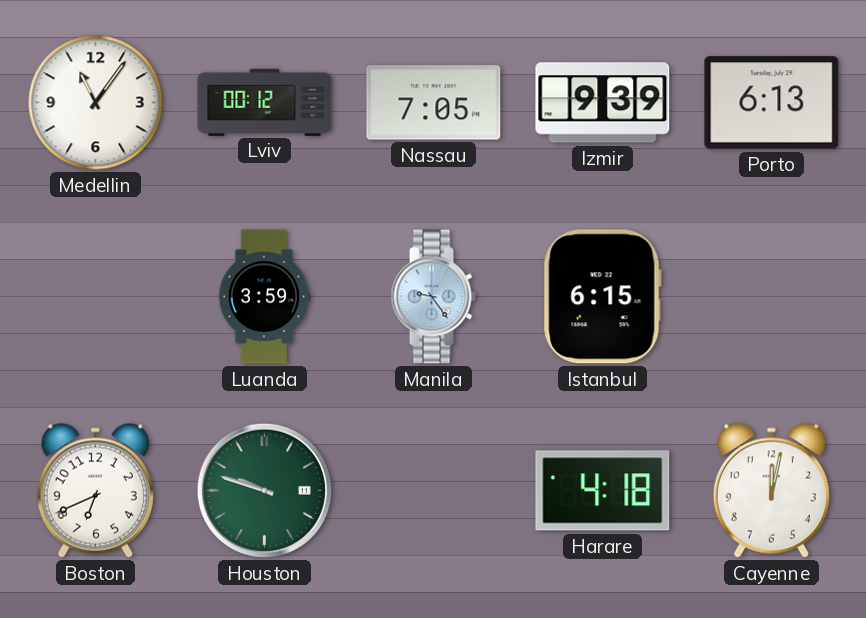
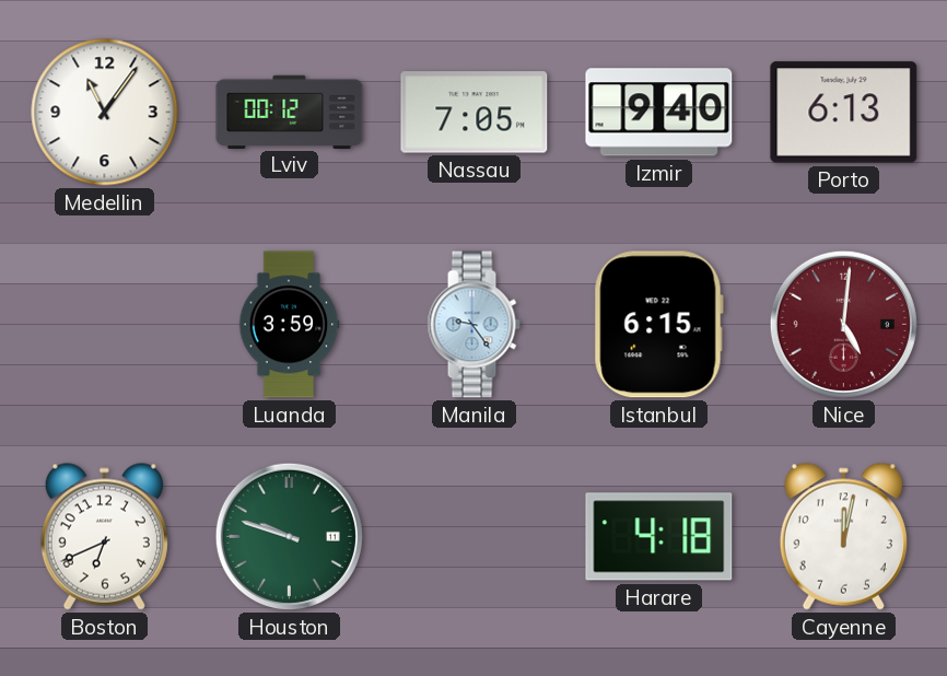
Izmir: 9:39 -> 9:40
Nice: none -> 5:01
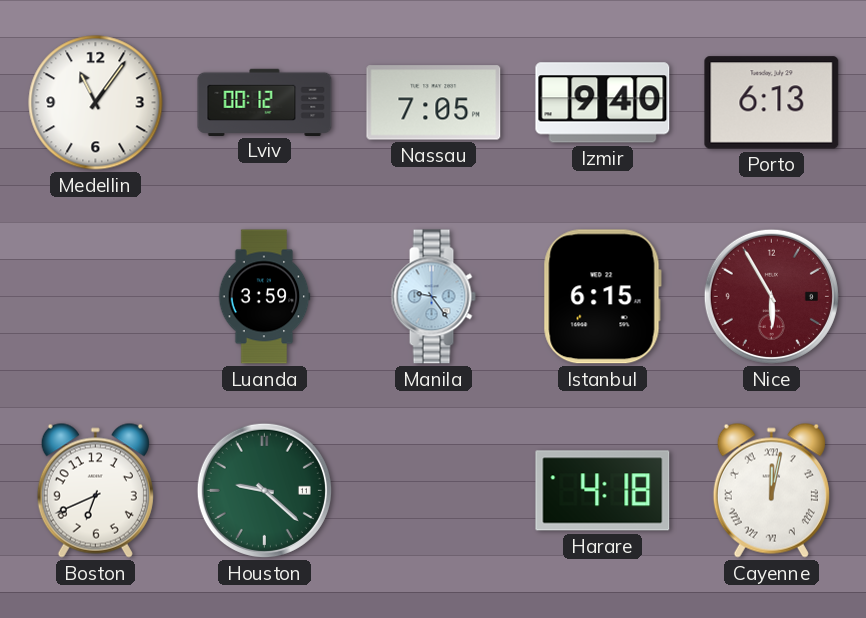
Nice: 5:01 -> 5:55
Houston: 9:48 -> 9:22
Cayenne numerals: Arabic -> Roman
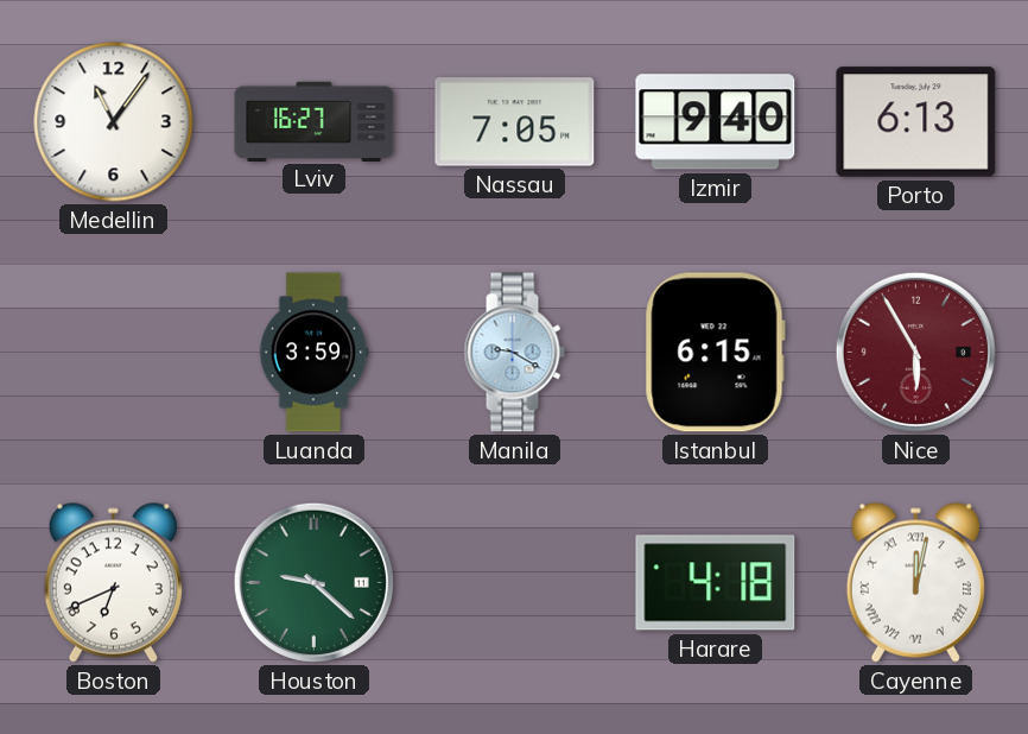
Lviv: 00:12 -> 16:27
Manila: 9:24 -> 9:20
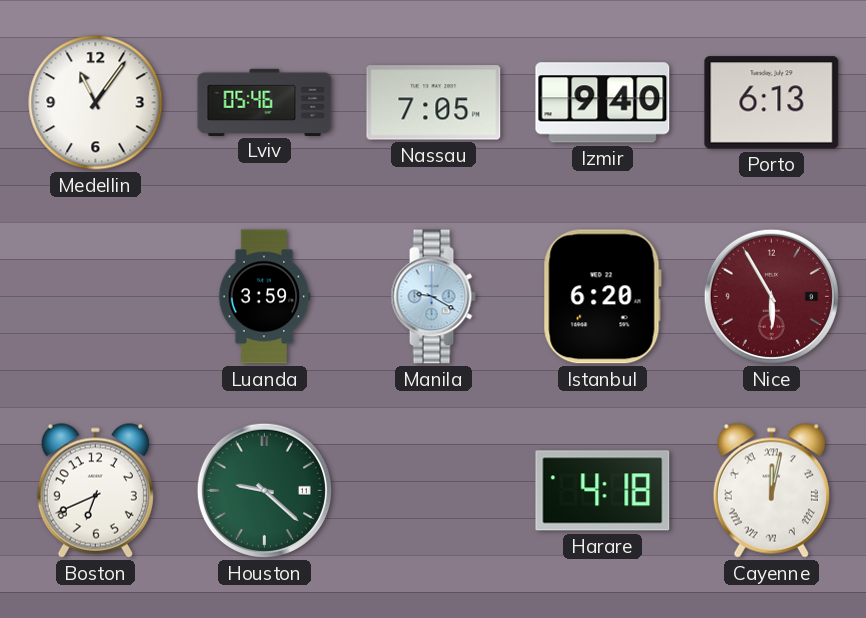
Lviv: 16:27 -> 05:46
Istanbul: 6:15 -> 6:20
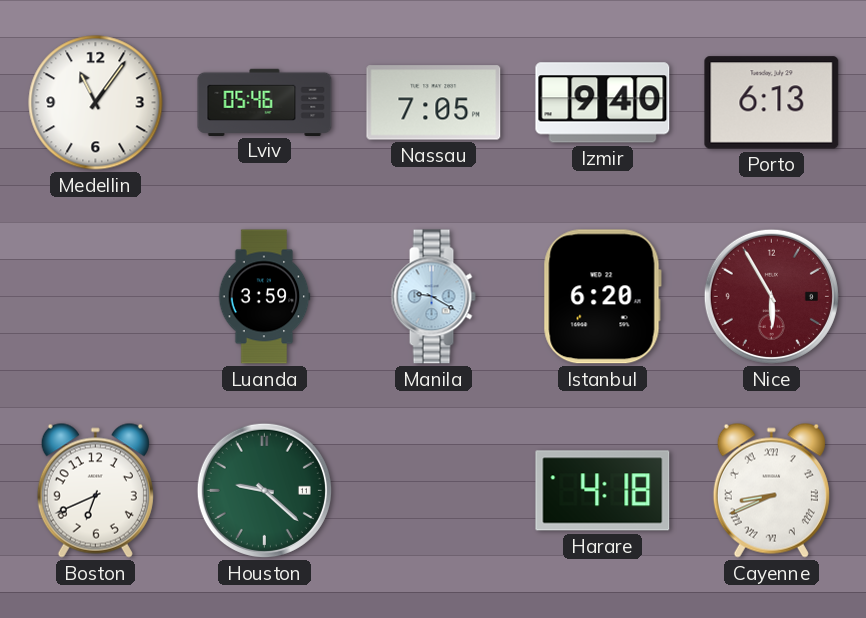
Cayenne: 12:02 -> 8:41
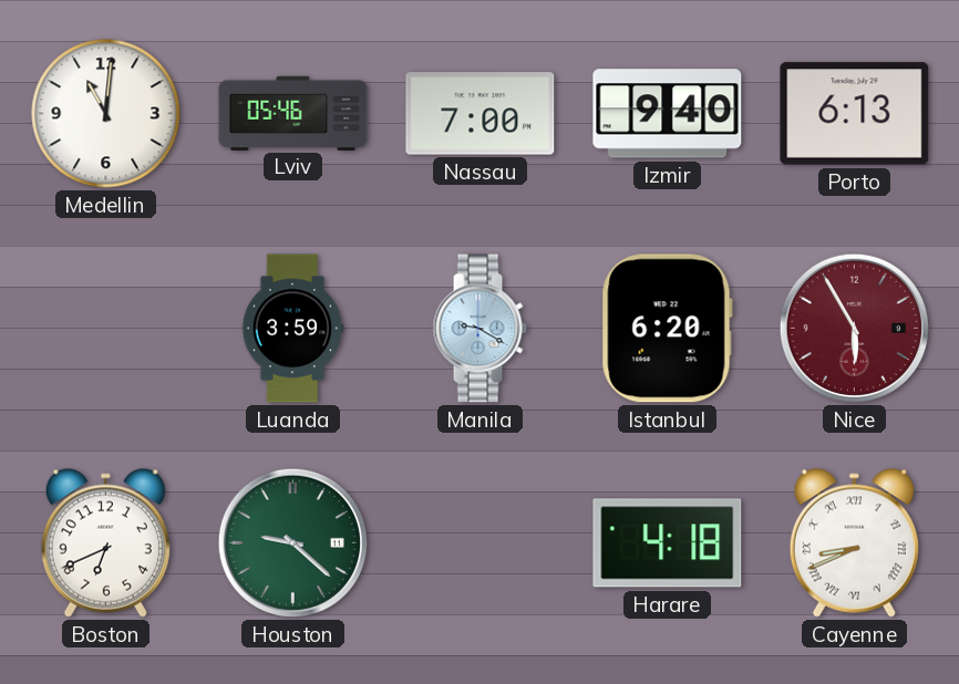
Medellin: 11:06 -> 11:01
Nassau: 7:05 -> 7:00
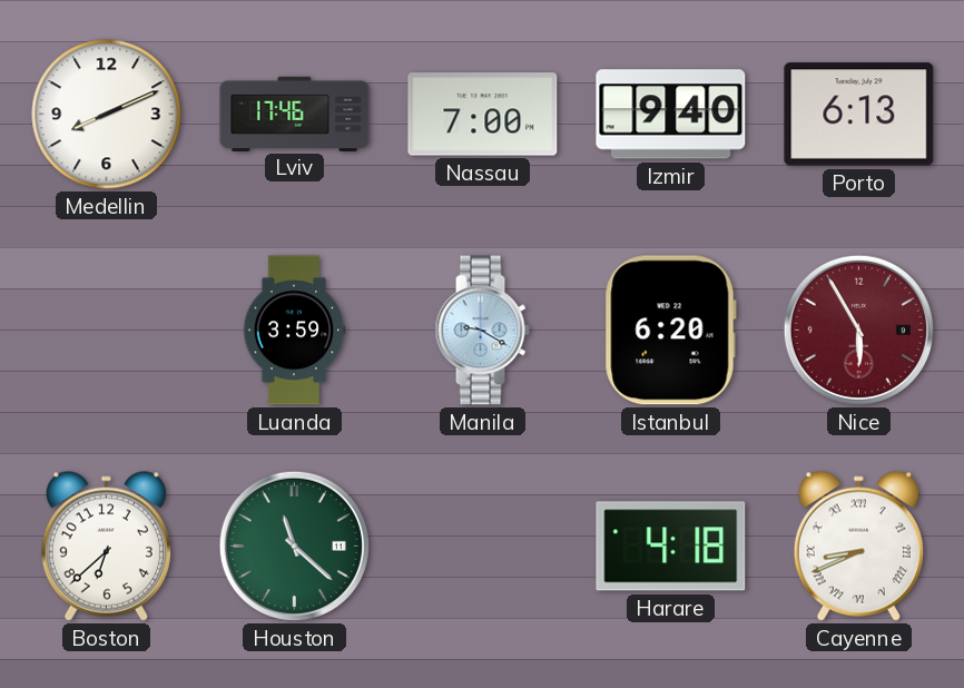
Medellin: 11:01 -> 8:11
Lviv: 05:46 -> 17:46
Boston: 6:41 -> 6:38
Houston: 9:22 -> 11:22
